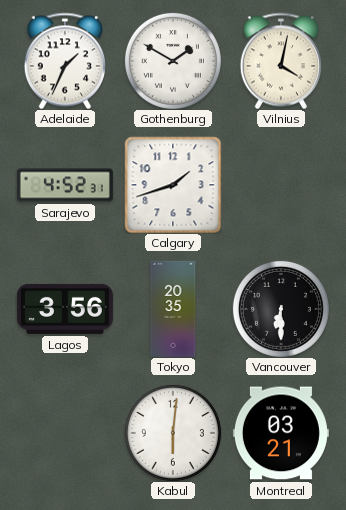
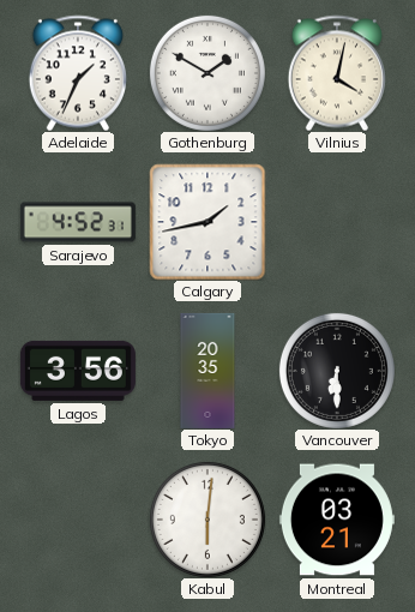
Calgary: 1:42 -> 1:43
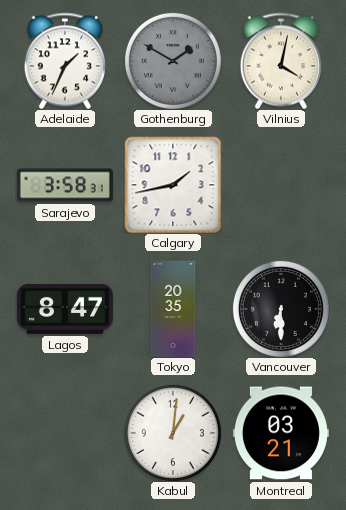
Gothenburg dial: white -> grey
Sarajevo: 4:52 -> 3:58
Lagos: 3:56 -> 8:47
Kabul: 6:01 -> 1:01
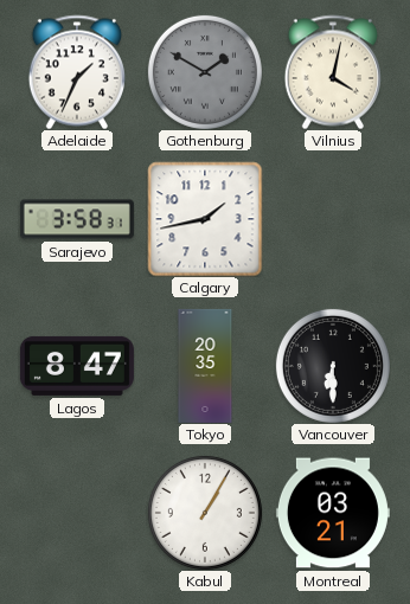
Kabul: 1:01 -> 1:05
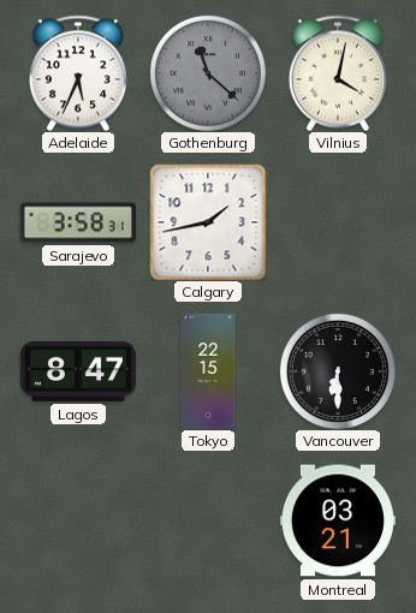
Adelaide: 1:34 -> 5:34
Gothenburg: 1:50 -> 11:22
Tokyo: 20:35 -> 22:15
Kabul: 1:05 -> none
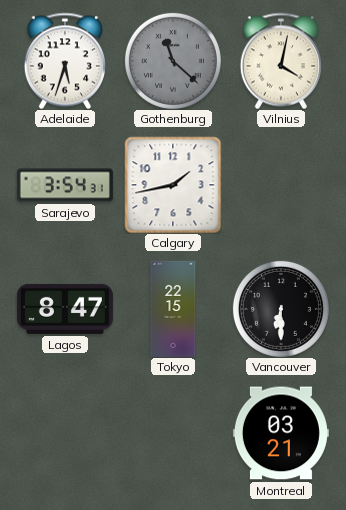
Adelaide: 5:34 -> 5:33
Sarajevo: 3:58 -> 3:54
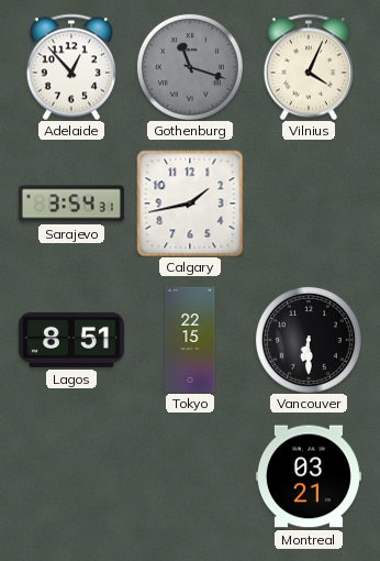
Adelaide: 5:33 -> 12:53
Gothenburg: 11:22 -> 11:18
Vilnius: 4:02 -> 4:04
Lagos: 8:47 -> 8:51
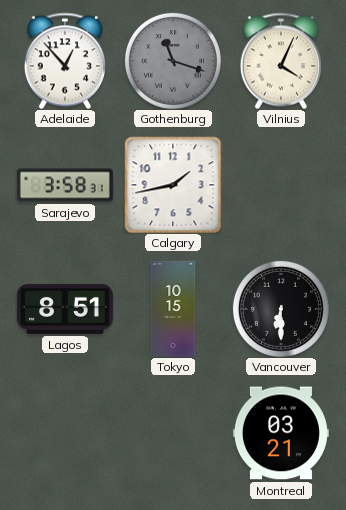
Sarajevo: 3:54 -> 3:58
Tokyo: 22:15 -> 10:15
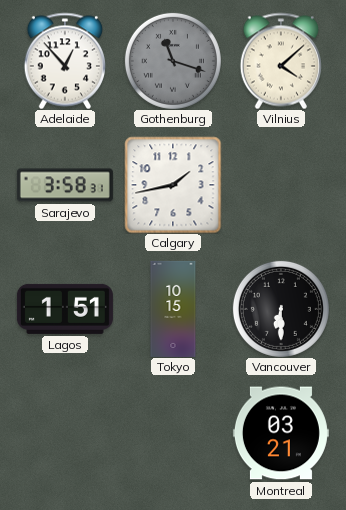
Vilnius: 4:04 -> 4:08
Lagos: 8:51 -> 1:51
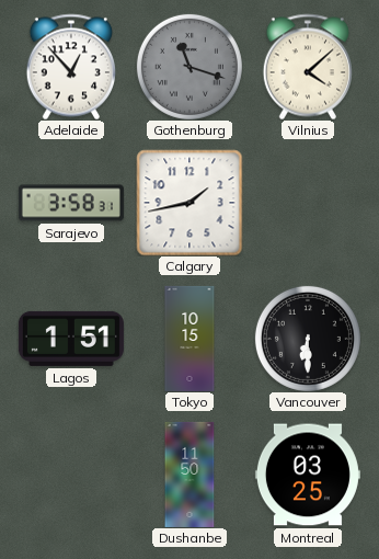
Dushanbe: none -> 11:50
Montreal: 03:21 -> 03:25
